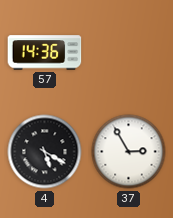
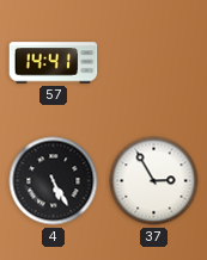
57: 14:36 -> 14:41
4: 5:20 -> 5:25
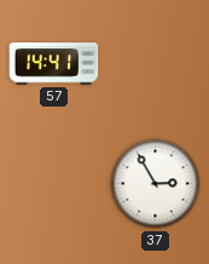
4: 5:25 -> none
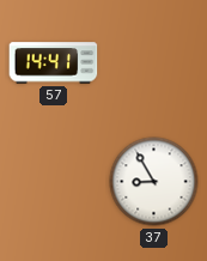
37: 2:55 -> 8:55
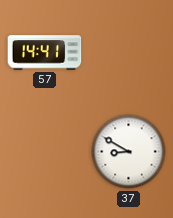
37: 8:55 -> 8:50
